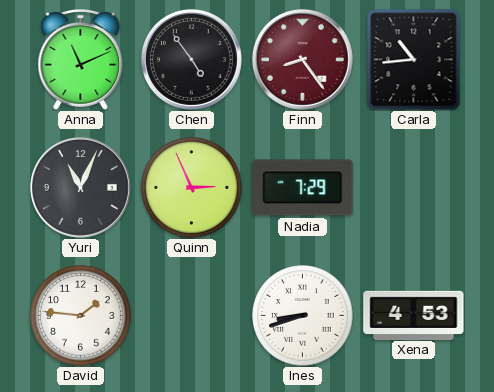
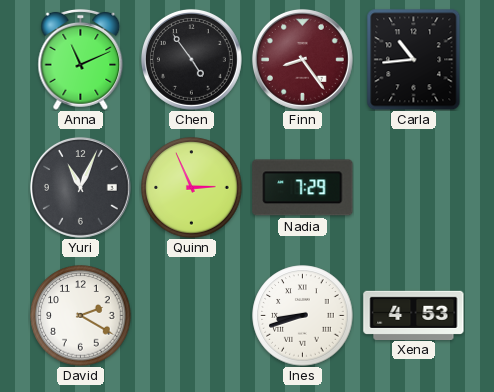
David: 1:46 -> 2:20
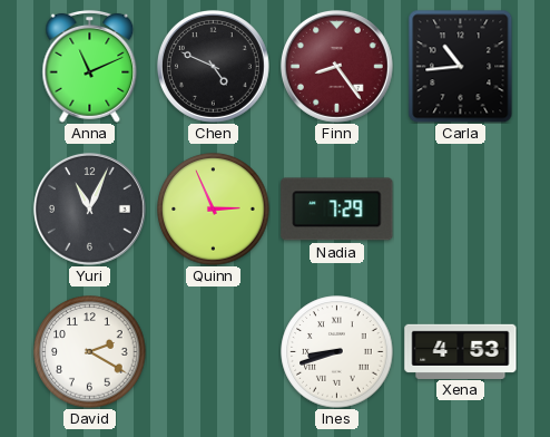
Chen: 4:54 -> 4:49
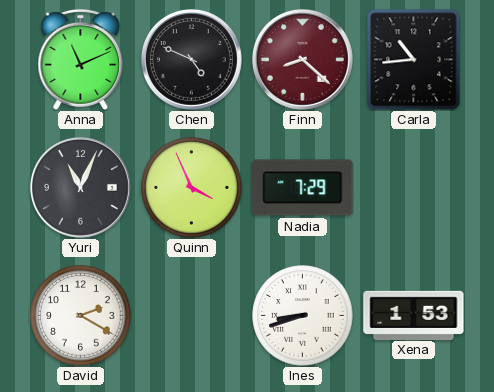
Finn: 8:24 -> 8:22
Quinn: 2:56 -> 3:56
Xena: 4:53 -> 1:53
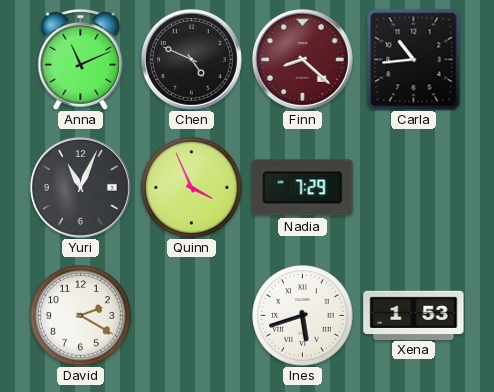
Ines: 8:42 -> 5:42
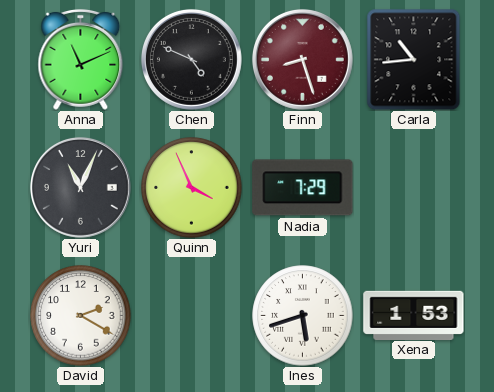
Finn: 8:22 -> 8:27
